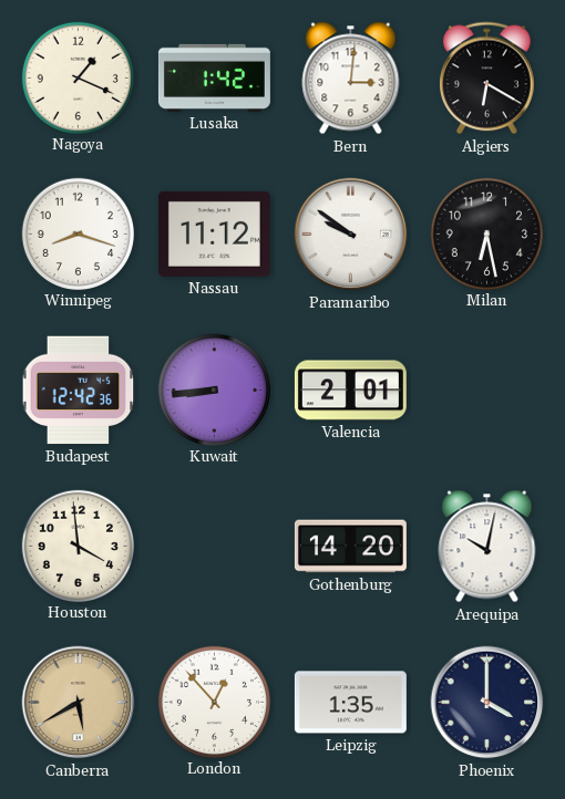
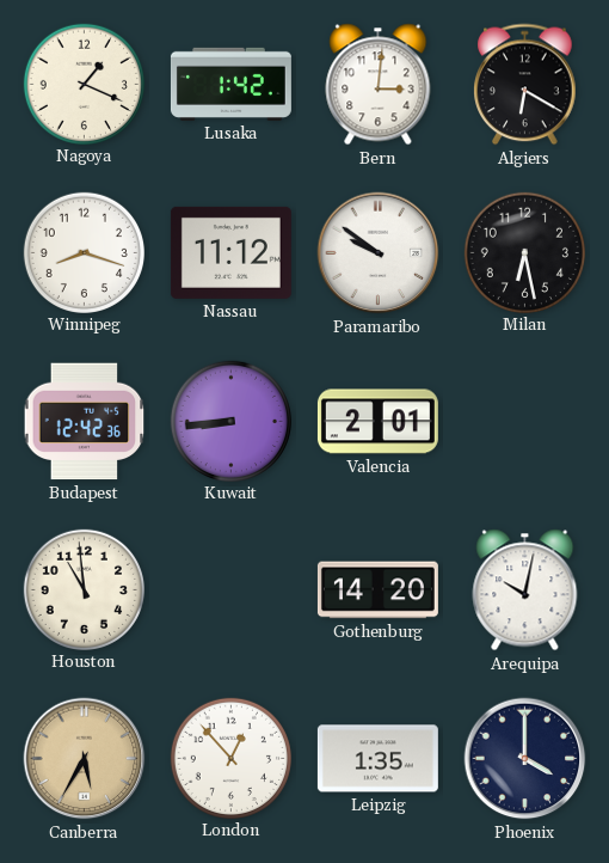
Houston: 3:59 -> 10:59
Canberra: 5:40 -> 5:35
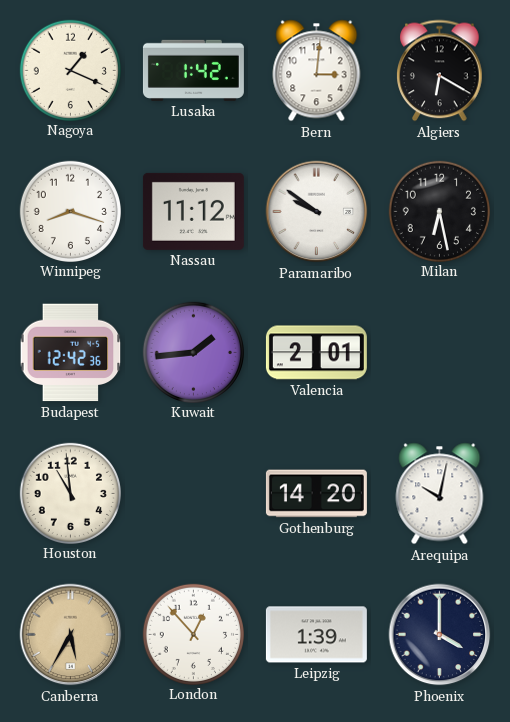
Kuwait: 8:44 -> 1:44
Leipzig: 1:35 -> 1:39
